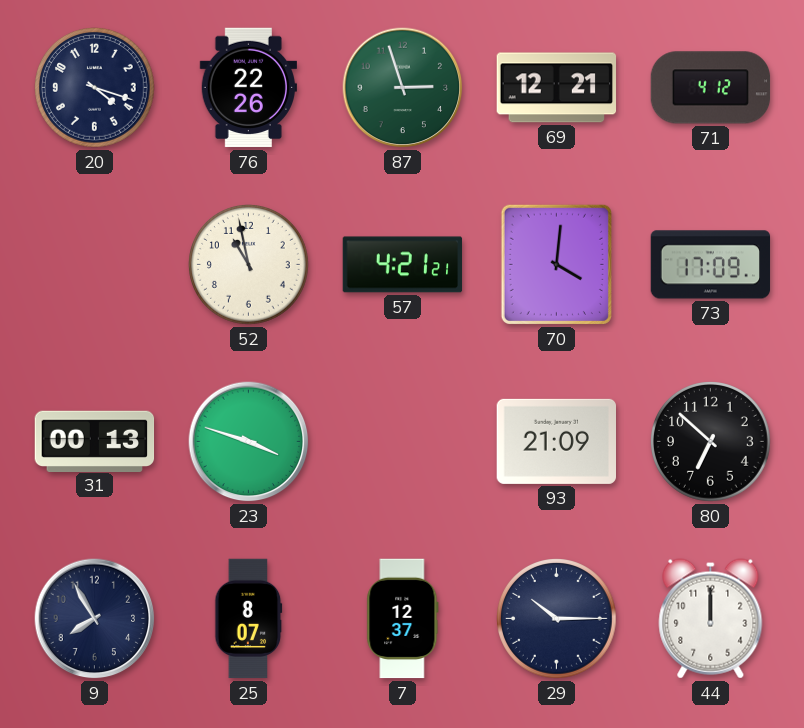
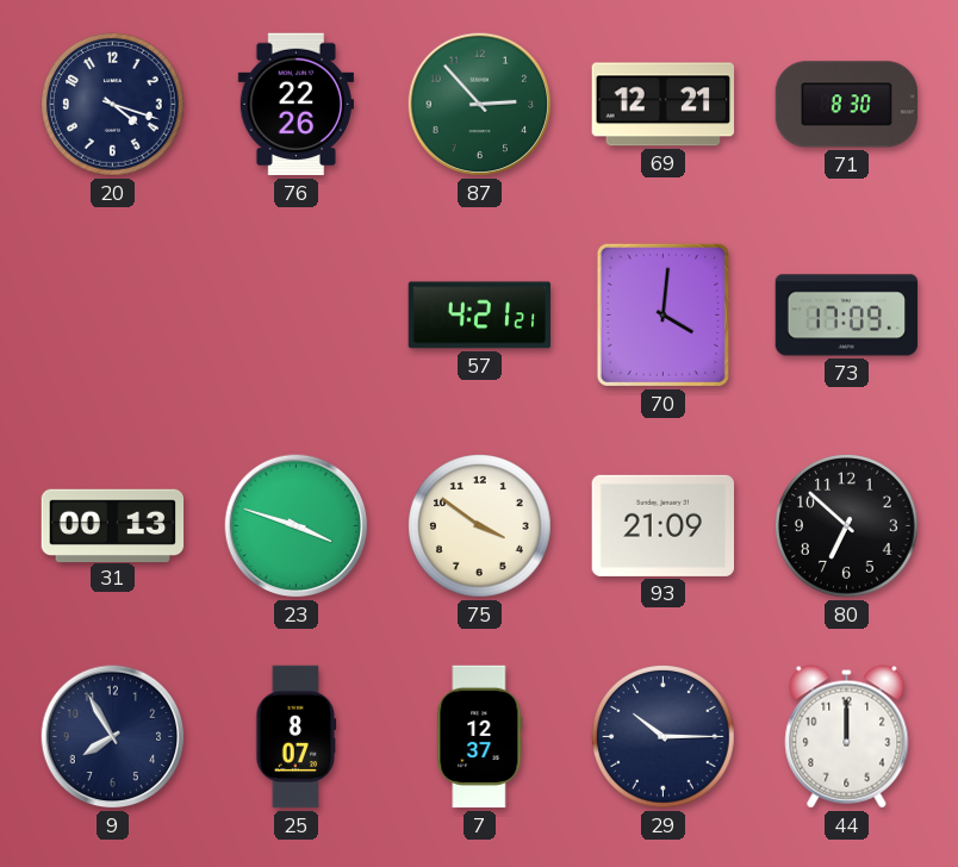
87: 2:57 -> 2:53
71: 4:12 -> 8:30
52: 10:58 -> none
75: none -> 3:51
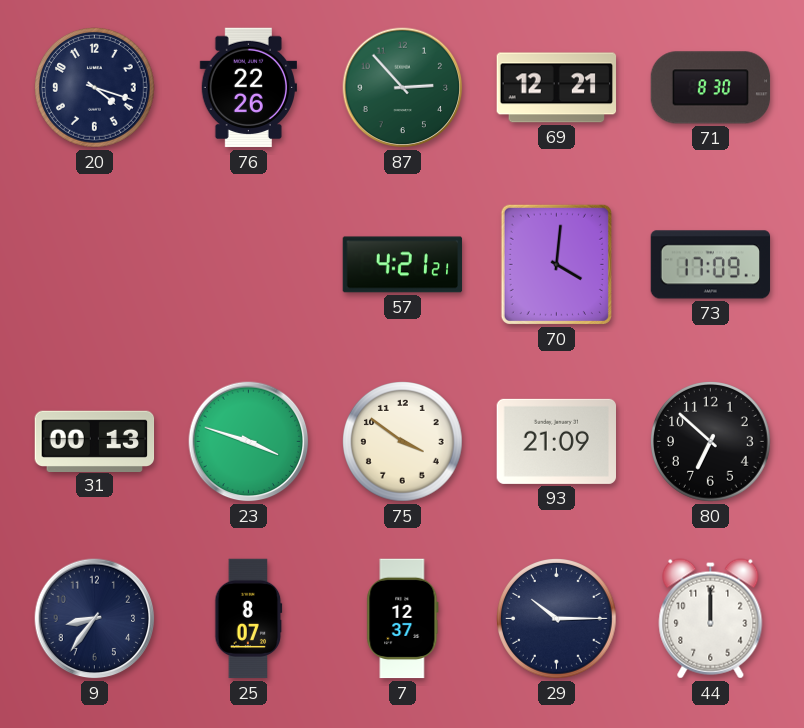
9: 7:55 -> 8:36
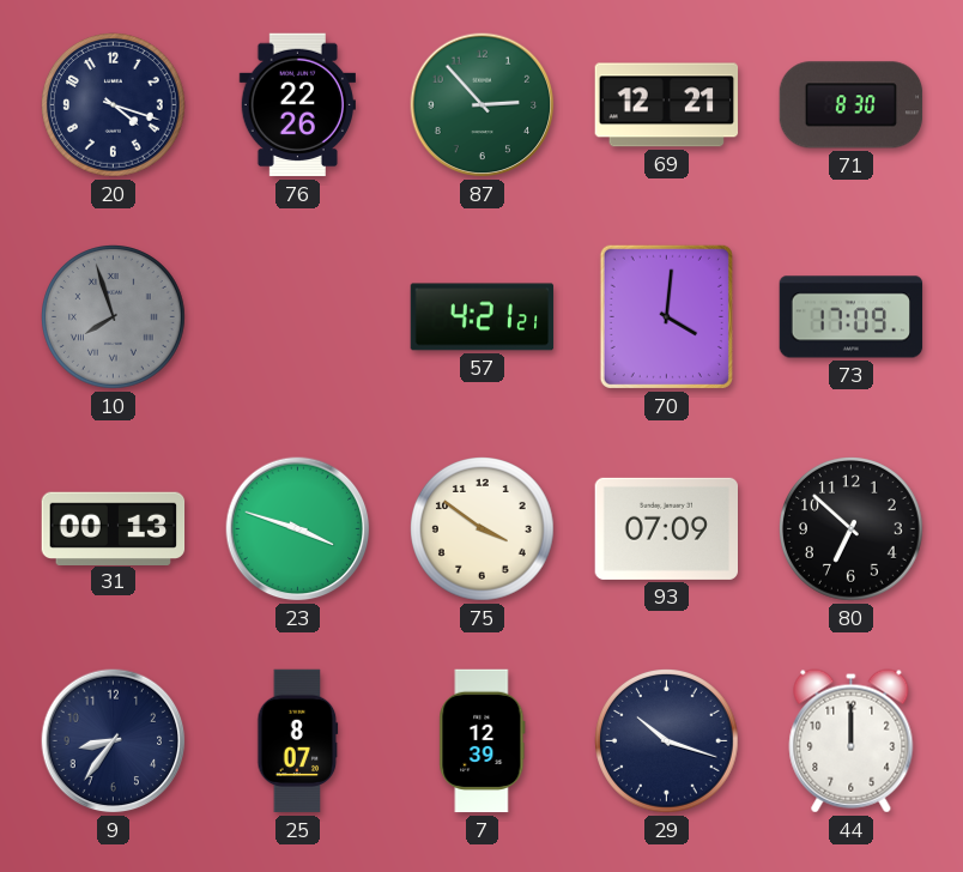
10: none -> 7:57
93: 21:09 -> 07:09
7: 12:37 -> 12:39
29: 10:15 -> 10:18
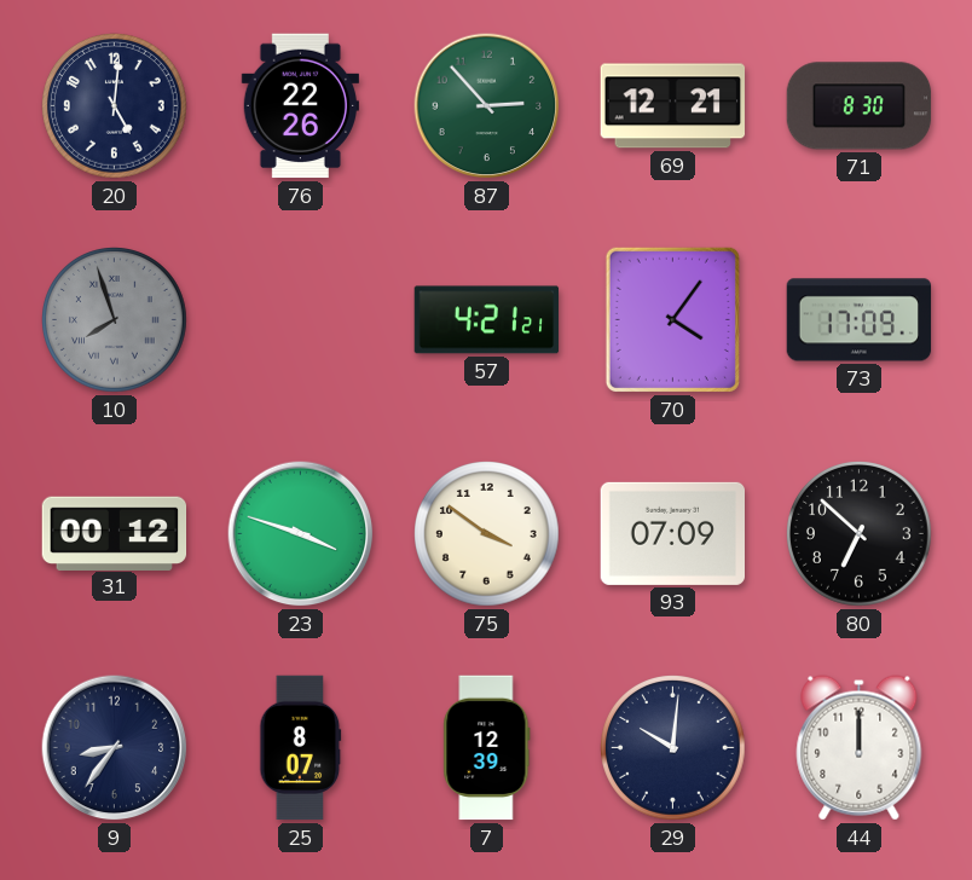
20: 4:18 -> 5:01
70: 4:01 -> 4:06
31: 00:13 -> 00:12
29: 10:18 -> 10:01
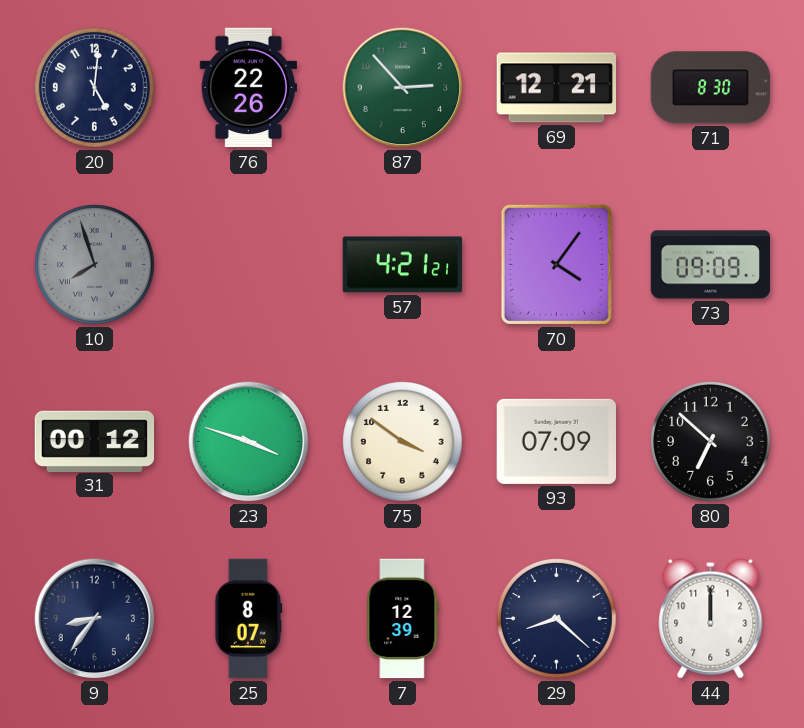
73: 17:09 -> 09:09
29: 10:01 -> 8:22
